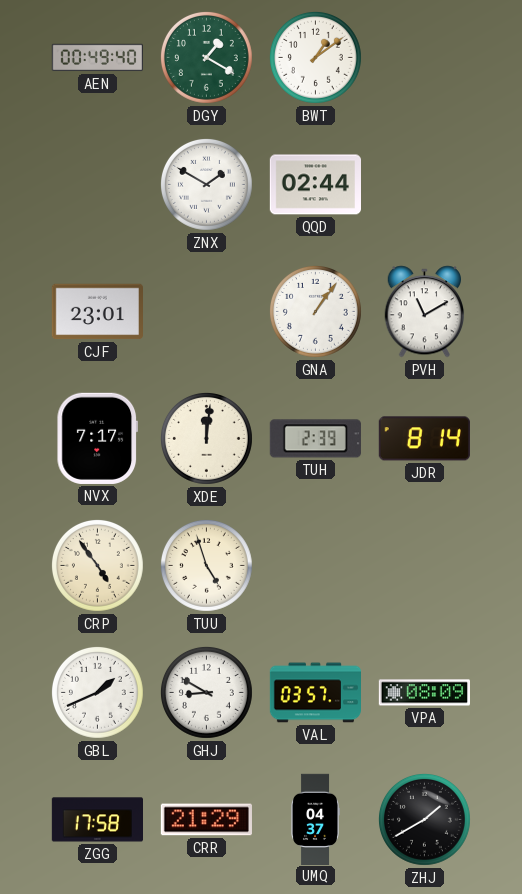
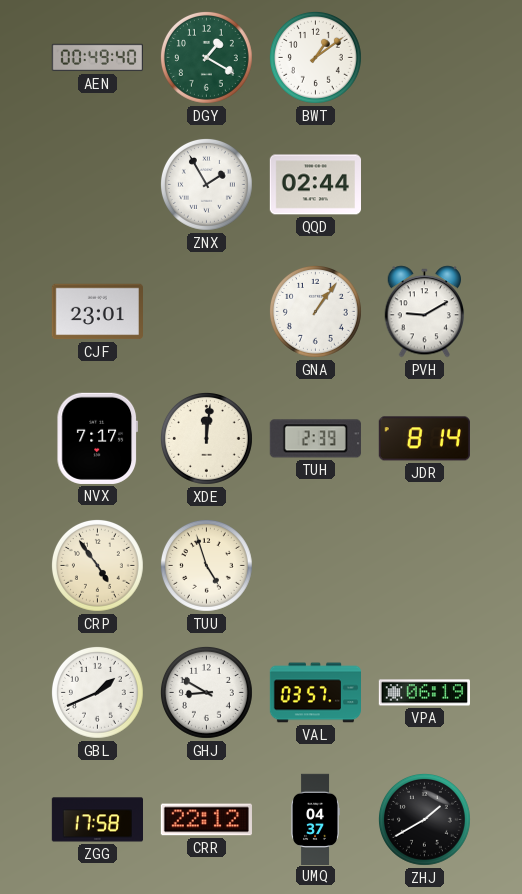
ZNX: 1:50 -> 1:55
PVH: 11:10 -> 9:10
VPA: 08:09 -> 06:19
CRR: 21:29 -> 22:12
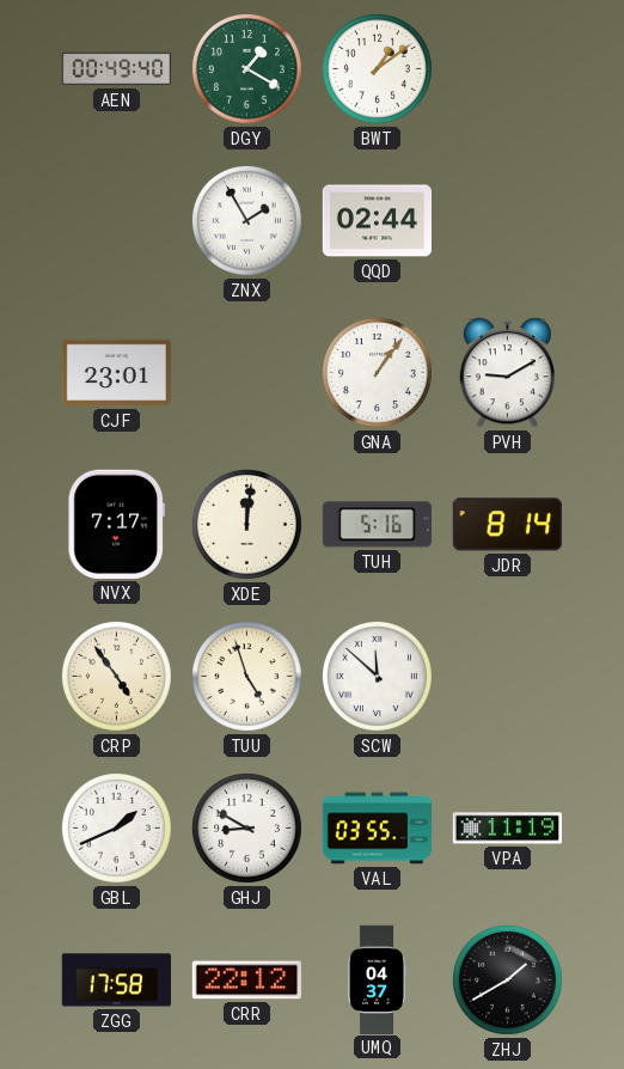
TUH: 2:39 -> 5:16
SCW: none -> 11:52
VAL: 03:57 -> 03:55
VPA: 06:19 -> 11:19
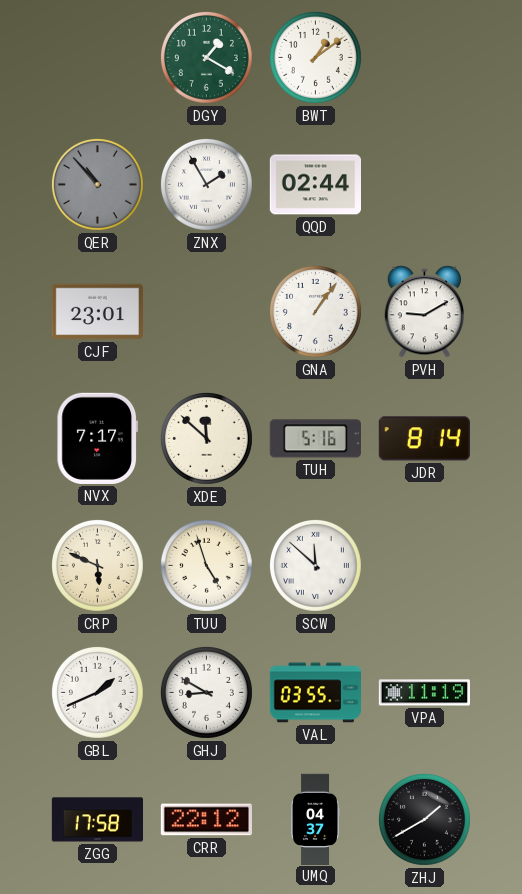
AEN: 00:49 -> none
QER: none -> 10:53
XDE: 12:01 -> 11:52
CRP: 4:54 -> 5:49
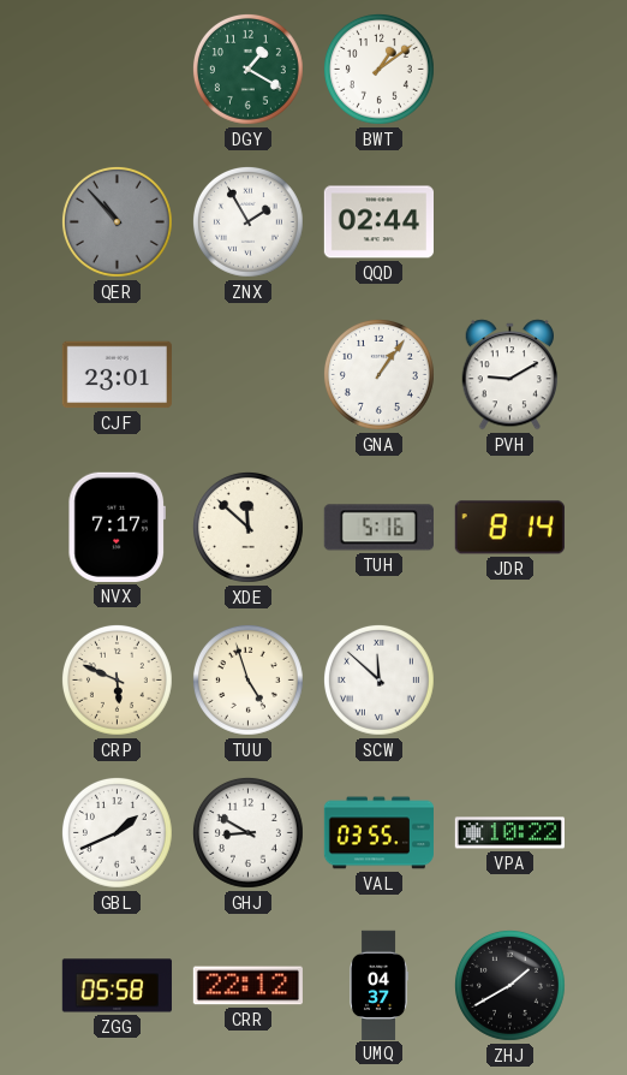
VPA: 11:19 -> 10:22
ZGG: 17:58 -> 05:58
